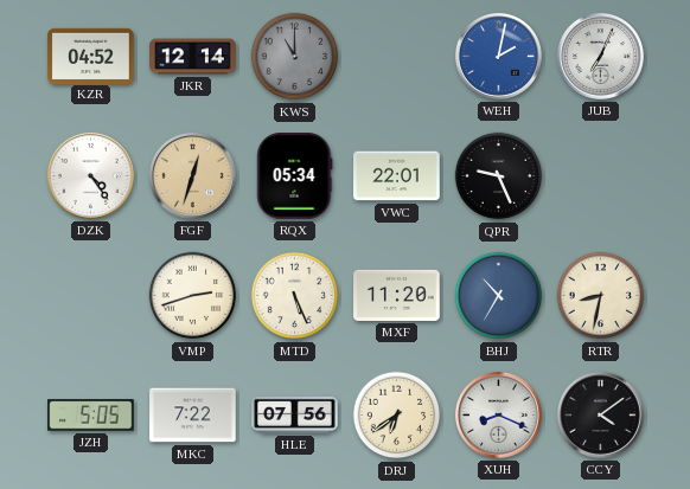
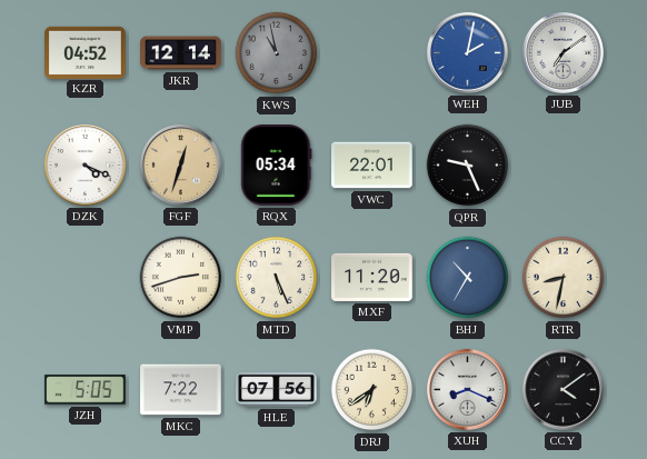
KWS: 11:00 -> 10:58
JUB: 7:04 -> 7:09
DZK: 4:24 -> 4:19
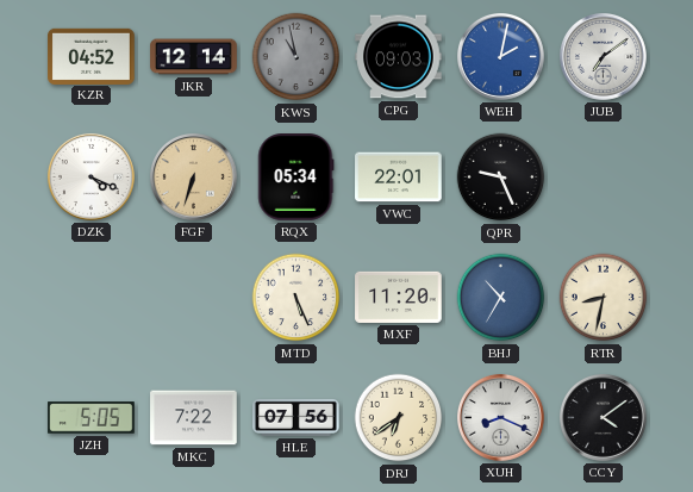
CPG: none -> 09:03
FGF: 12:33 -> 6:33
VMP: 2:42 -> none
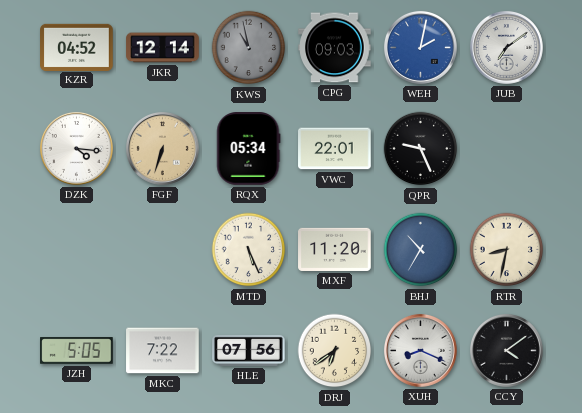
DZK: 4:19 -> 4:16
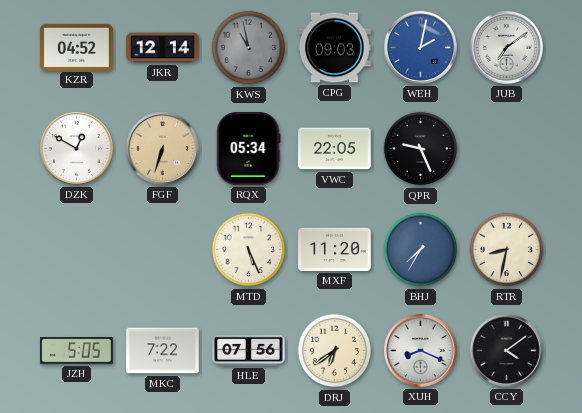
DZK: 4:16 -> 12:50
VWC: 22:01 -> 22:05
BHJ: 10:35 -> 7:35
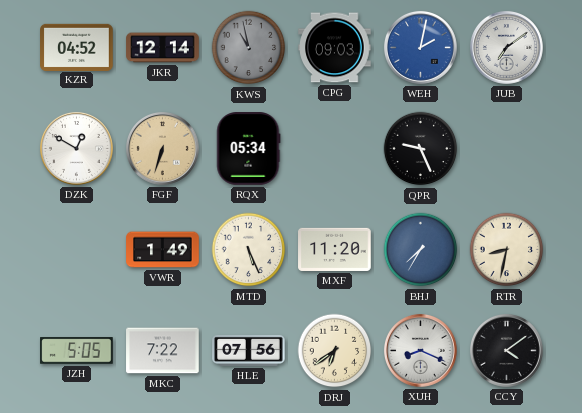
VWC: 22:05 -> none
VWR: none -> 1:49
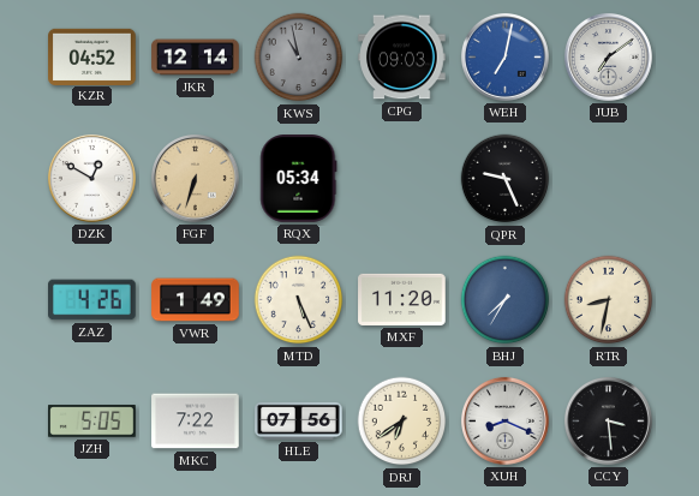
WEH: 2:02 -> 7:02
ZAZ: none -> 4:26
CCY: 4:09 -> 3:29
